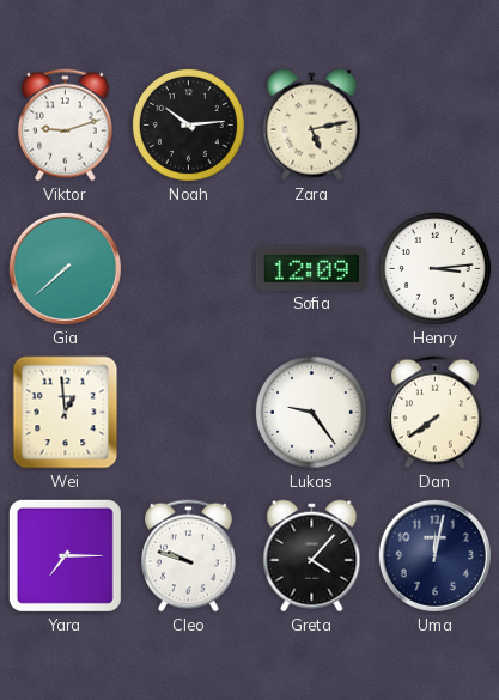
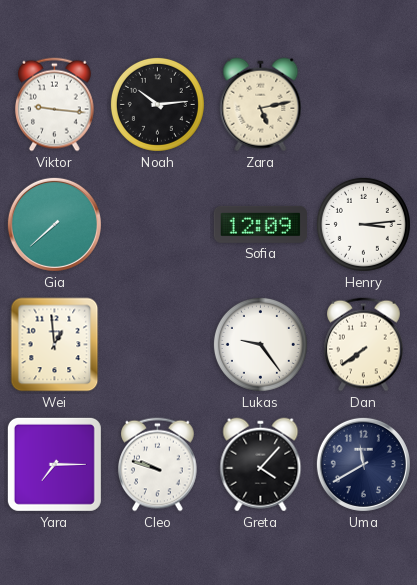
Viktor: 9:12 -> 9:16
Uma: 12:02 -> 11:40
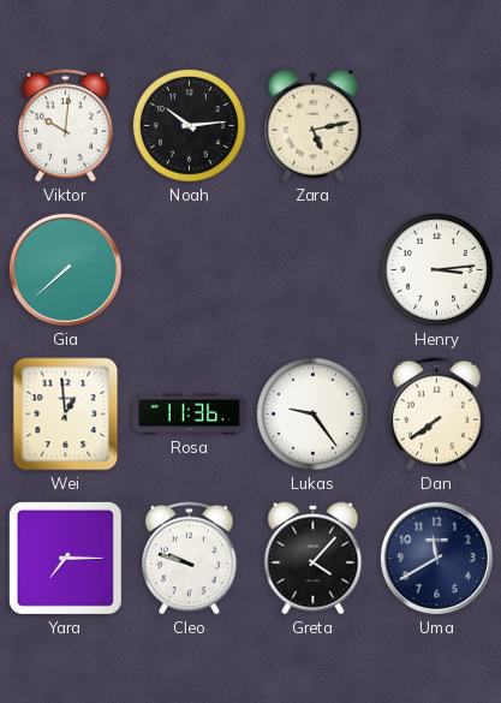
Viktor: 9:16 -> 10:01
Sofia: 12:09 -> none
Rosa: none -> 11:36
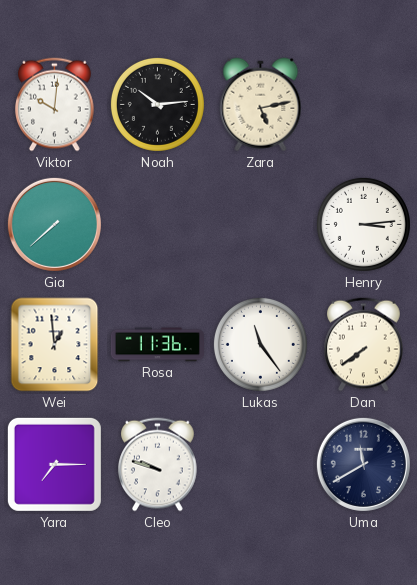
Lukas: 9:24 -> 11:24
Greta: 4:07 -> none
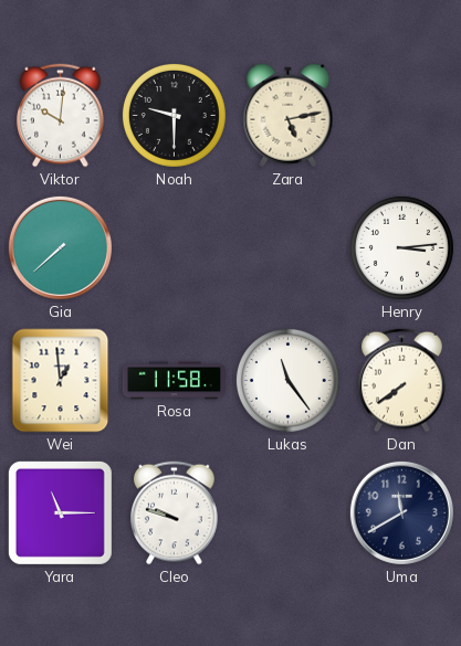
Noah: 10:14 -> 9:30
Rosa: 11:36 -> 11:58
Yara: 7:15 -> 11:15
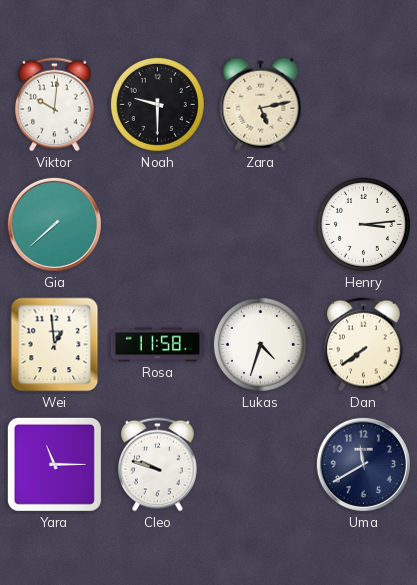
Lukas: 11:24 -> 4:33
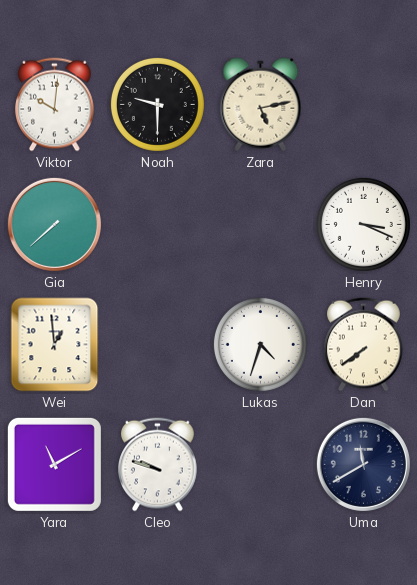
Henry: 3:14 -> 3:19
Rosa: 11:58 -> none
Yara: 11:15 -> 11:10
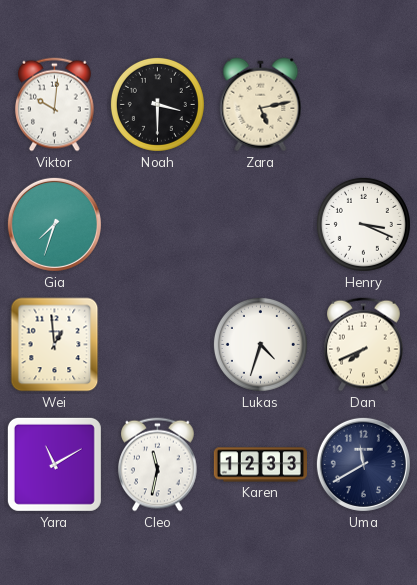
Noah: 9:30 -> 3:30
Gia: 7:38 -> 7:33
Dan: 7:39 -> 7:41
Cleo: 9:48 -> 11:32
Karen: none -> 12:33
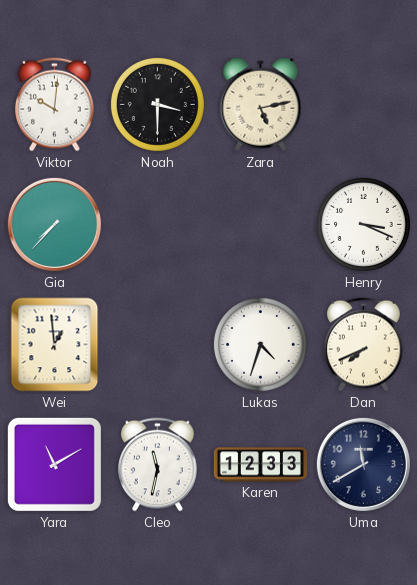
Gia: 7:33 -> 7:37
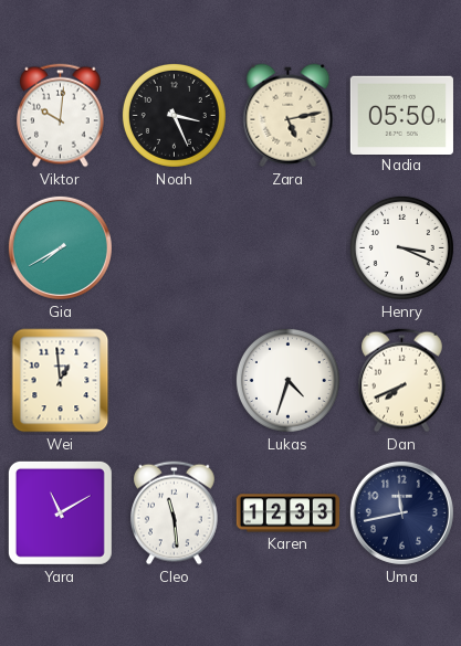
Noah: 3:30 -> 3:26
Nadia: none -> 05:50
Gia: 7:37 -> 7:40
Cleo: 11:32 -> 11:29
Uma: 11:40 -> 11:43
